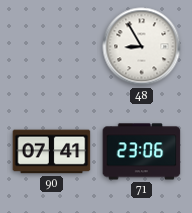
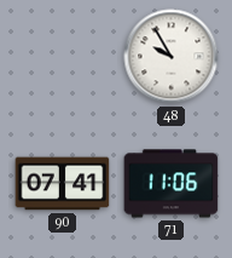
48: 8:55 -> 9:55
71: 23:06 -> 11:06
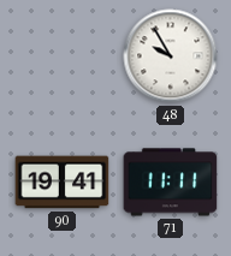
90: 07:41 -> 19:41
71: 11:06 -> 11:11
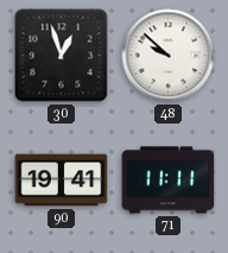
30: none -> 12:57
48: 9:55 -> 9:52
